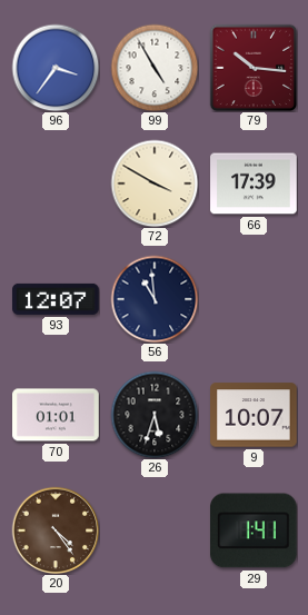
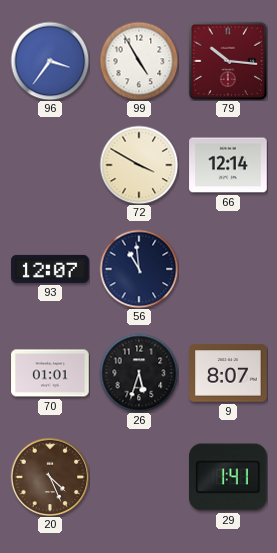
66: 17:39 -> 12:14
9: 10:07 -> 8:07
20: 4:24 -> 4:26
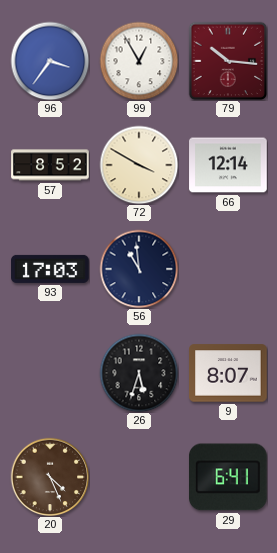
99: 4:55 -> 12:55
57: none -> 8:52
93: 12:07 -> 17:03
70: 01:01 -> none
29: 1:41 -> 6:41
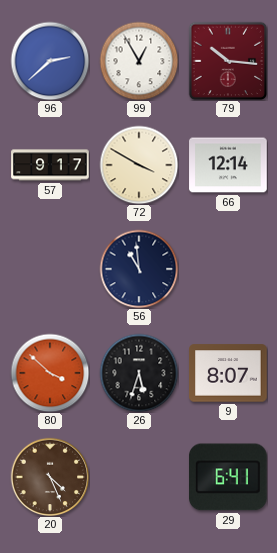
96: 3:36 -> 2:38
57: 8:52 -> 9:17
93: 17:03 -> none
80: none -> 3:52
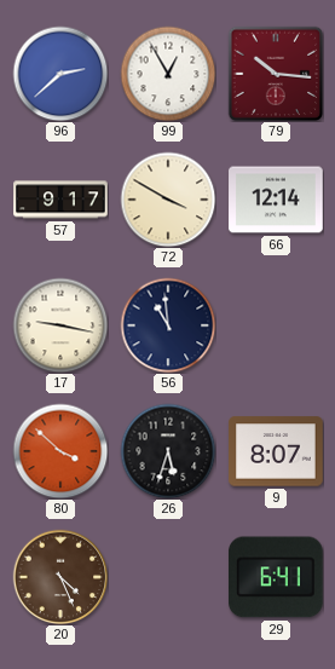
17: none -> 9:17
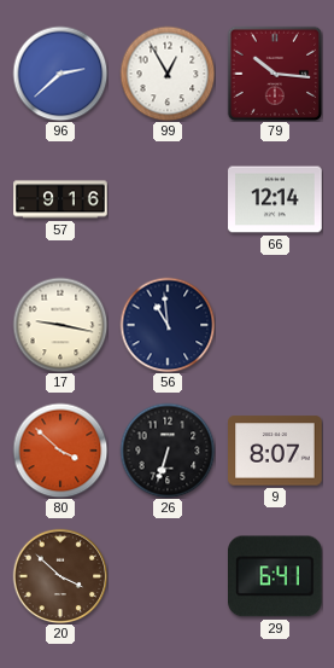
57: 9:17 -> 9:16
72: 3:50 -> none
26: 5:33 -> 6:33
20: 4:26 -> 3:52
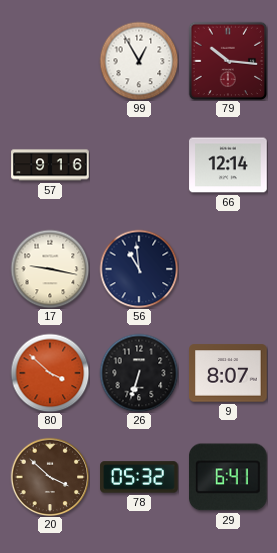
96: 2:38 -> none
78: none -> 05:32
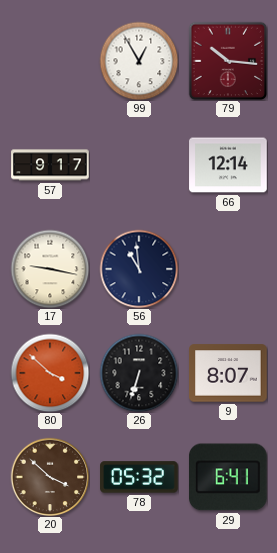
57: 9:16 -> 9:17
